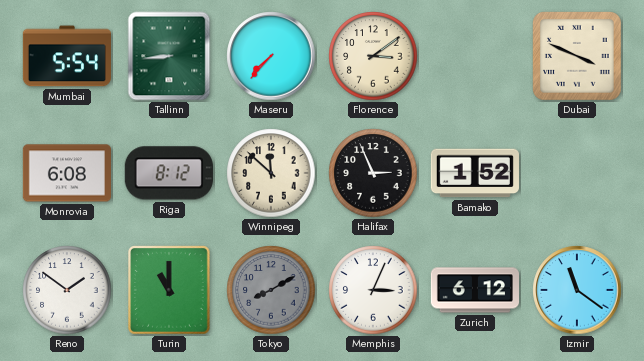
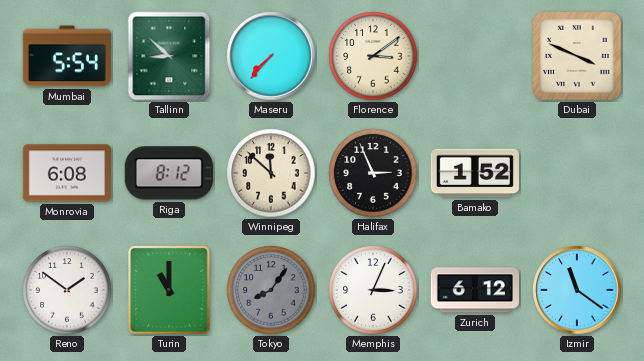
Tallinn: 8:44 -> 8:52
Tokyo: 8:10 -> 8:06
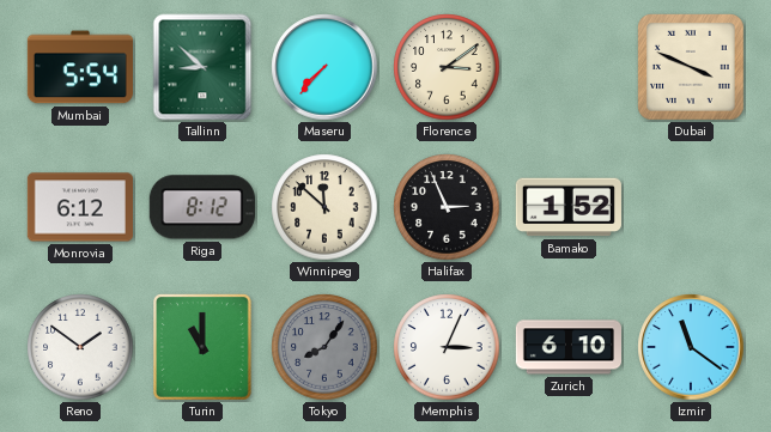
Monrovia: 6:08 -> 6:12
Zurich: 6:12 -> 6:10
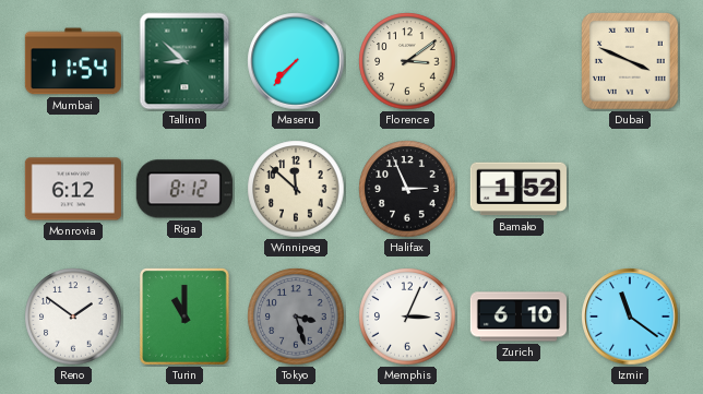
Mumbai: 5:54 -> 11:54
Tokyo: 8:06 -> 3:27
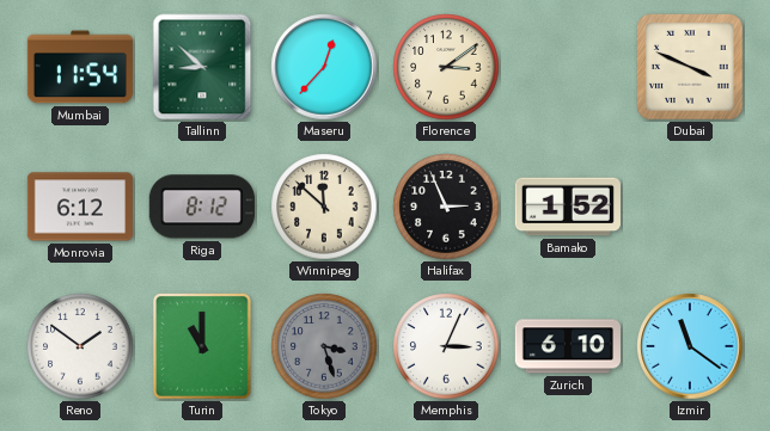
Maseru: 7:37 -> 12:37
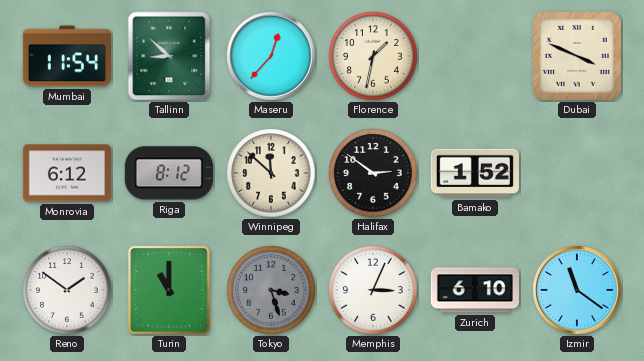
Florence: 3:09 -> 1:32
Halifax: 2:56 -> 2:51
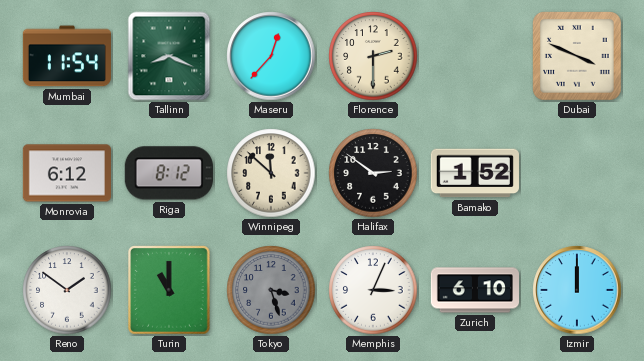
Tallinn: 8:52 -> 8:19
Florence: 1:32 -> 2:30
Izmir: 11:21 -> 12:00
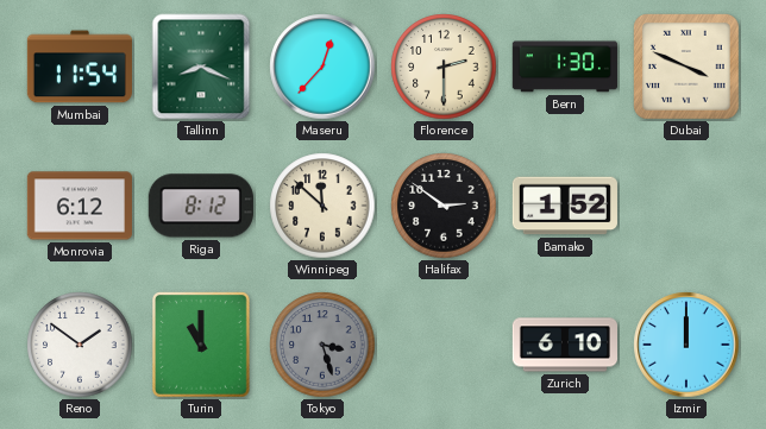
Bern: none -> 1:30
Memphis: 3:04 -> none
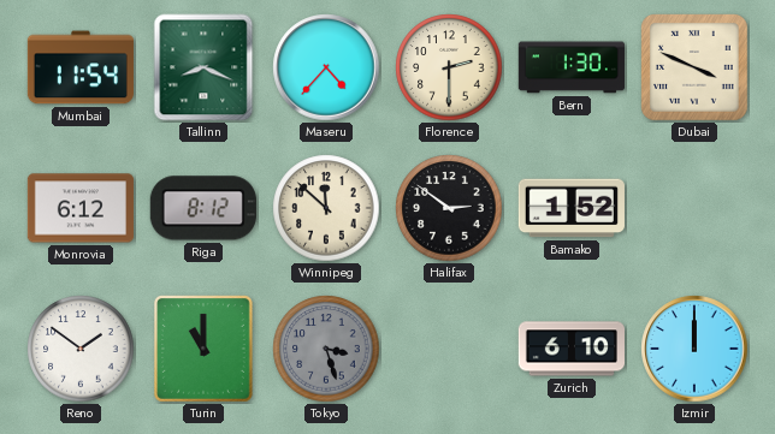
Maseru: 12:37 -> 4:37
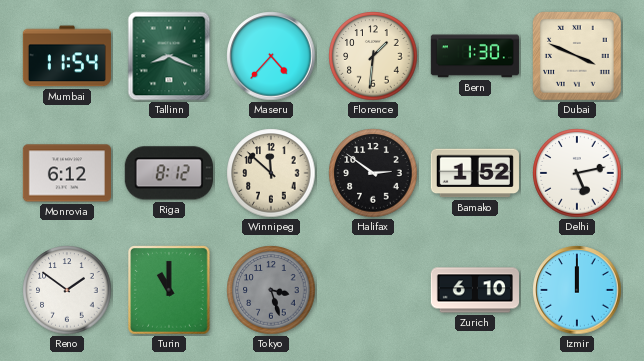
Florence: 2:30 -> 1:31
Delhi: none -> 5:13
